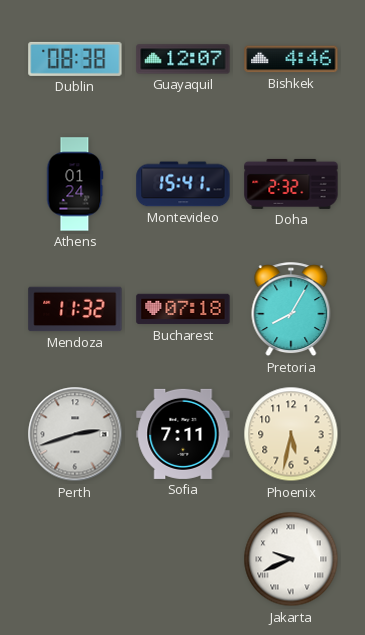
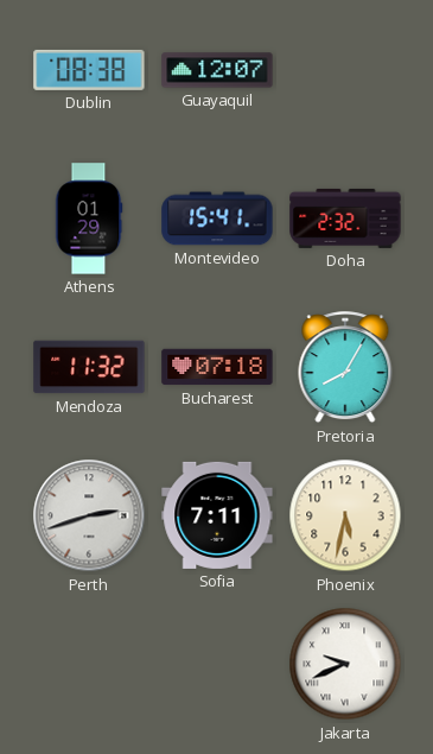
Bishkek: 4:46 -> none
Athens: 01:24 -> 01:29
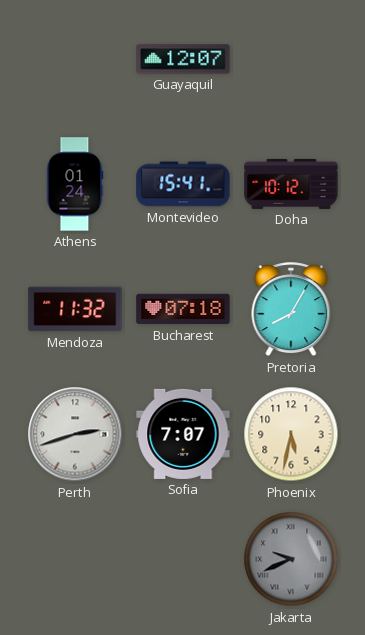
Dublin: 08:38 -> none
Athens: 01:29 -> 01:24
Doha: 2:32 -> 10:12
Sofia: 7:11 -> 7:07
Jakarta dial: white -> grey
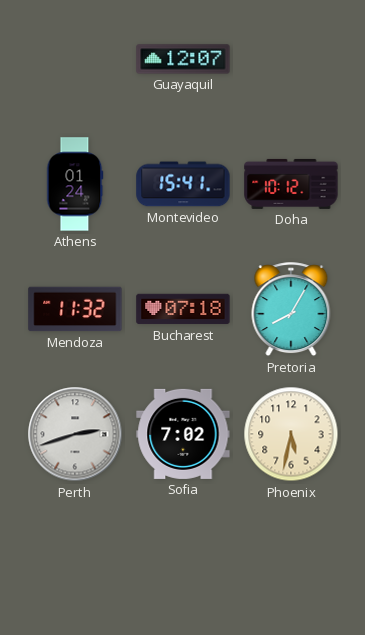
Sofia: 7:07 -> 7:02
Jakarta: 9:41 -> none
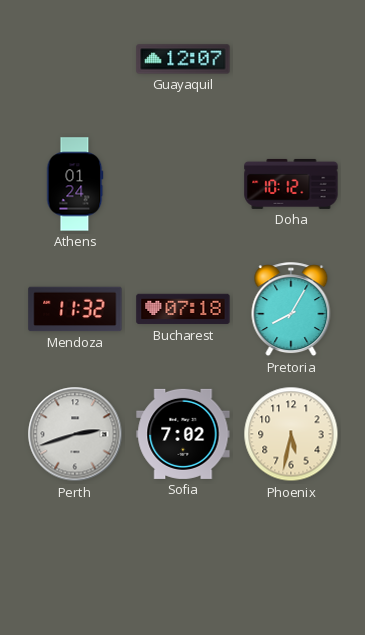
Montevideo: 15:41 -> none
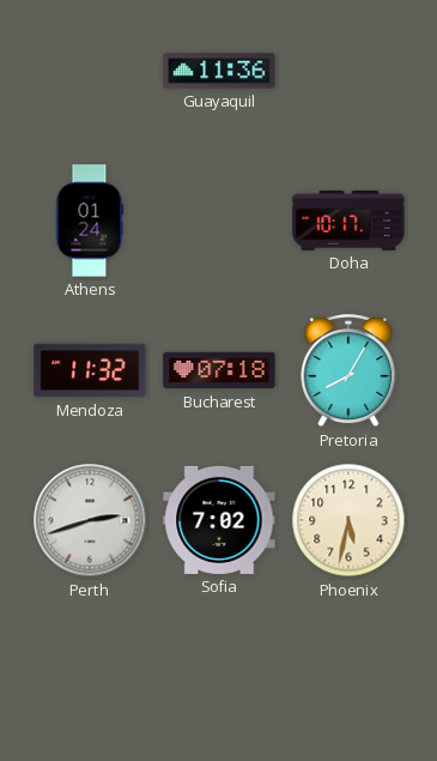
Guayaquil: 12:07 -> 11:36
Doha: 10:12 -> 10:17
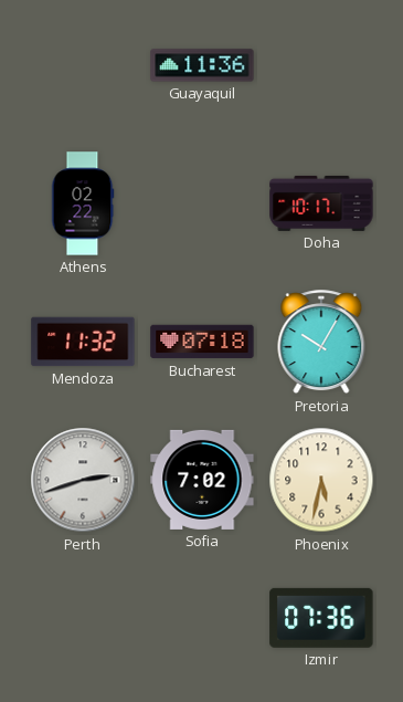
Athens: 01:24 -> 02:22
Pretoria: 8:05 -> 10:05
Izmir: none -> 07:36
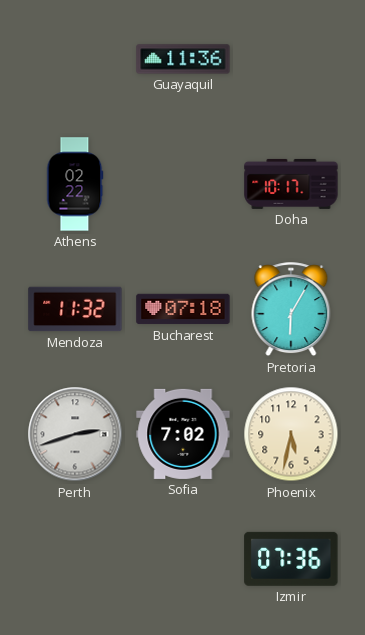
Pretoria: 10:05 -> 6:05
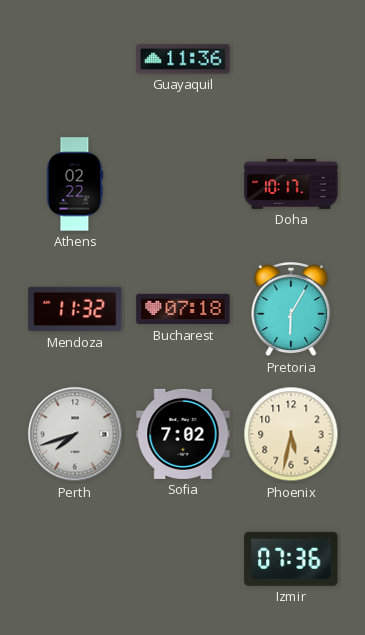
Perth: 2:42 -> 7:42
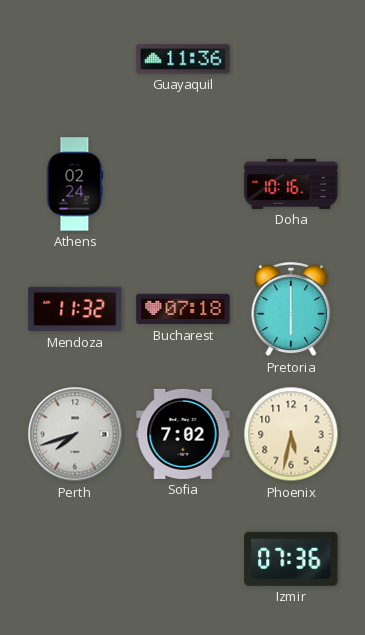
Athens: 02:22 -> 02:24
Doha: 10:17 -> 10:16
Pretoria: 6:05 -> 6:00
